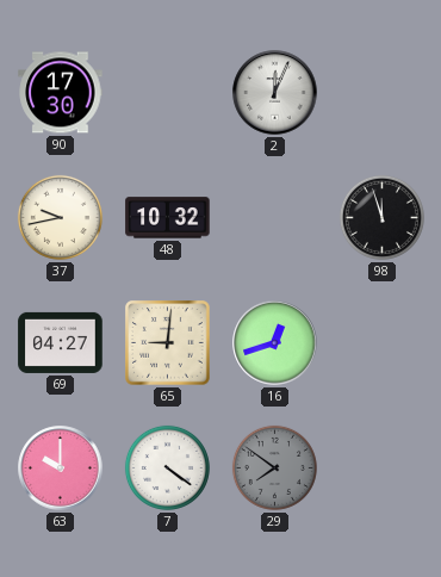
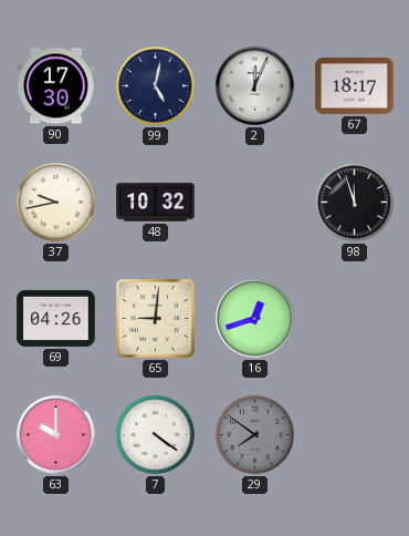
99: none -> 5:02
67: none -> 18:17
69: 04:27 -> 04:26
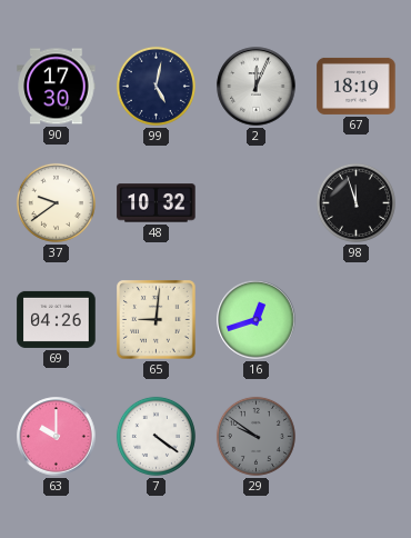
67: 18:17 -> 18:19
37: 9:43 -> 9:39
29: 7:51 -> 9:51
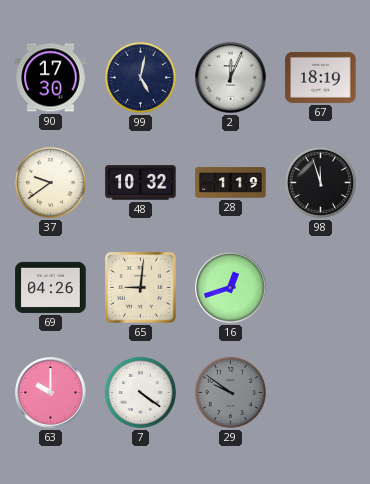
28: none -> 1:19
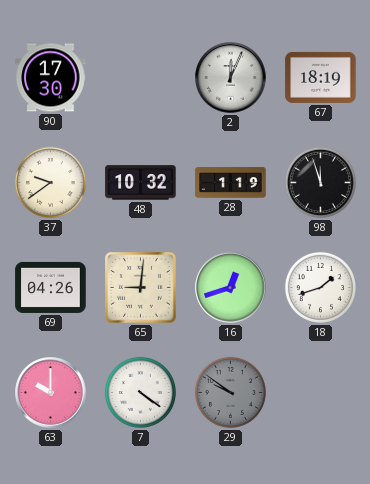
99: 5:02 -> none
18: none -> 1:42
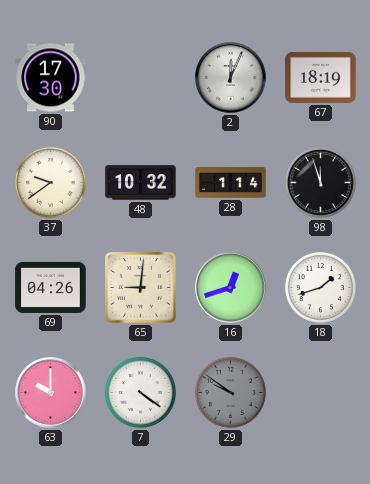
28: 1:19 -> 1:14
